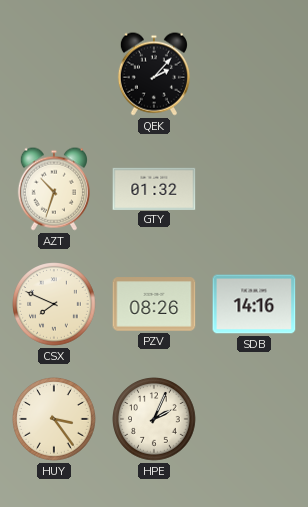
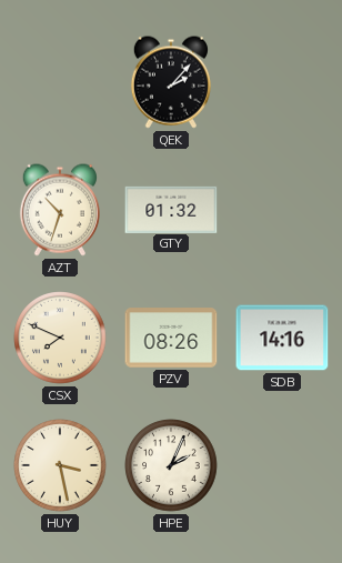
HUY: 3:24 -> 3:28
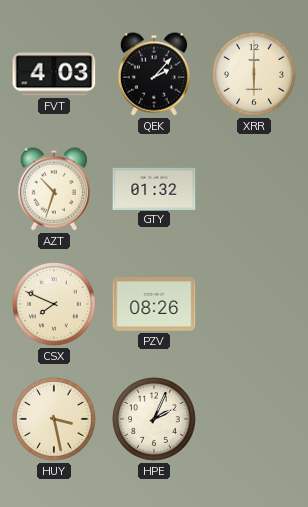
FVT: none -> 4:03
XRR: none -> 6:00
SDB: 14:16 -> none
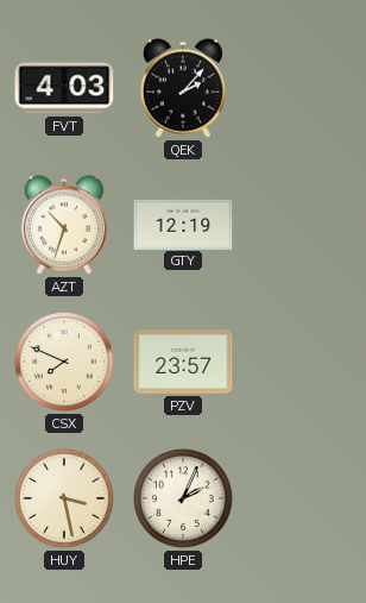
XRR: 6:00 -> none
GTY: 01:32 -> 12:19
PZV: 08:26 -> 23:57
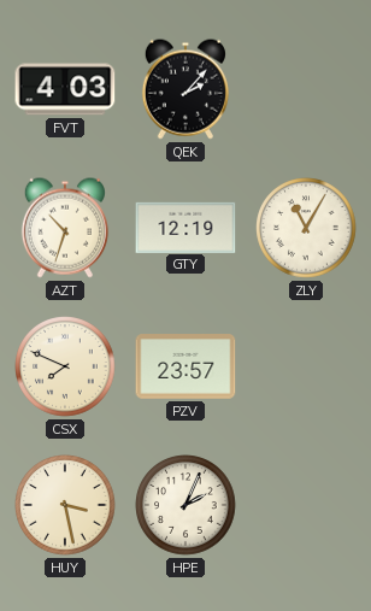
ZLY: none -> 11:05
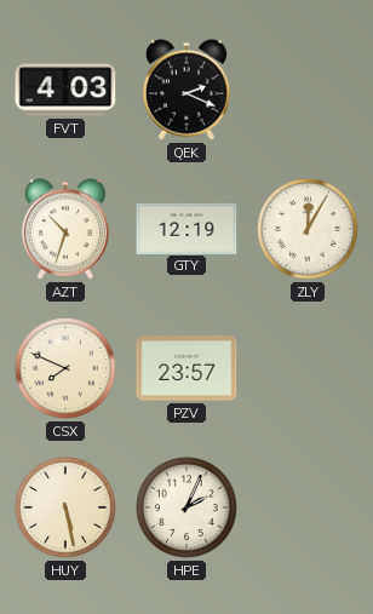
QEK: 2:07 -> 2:19
ZLY: 11:05 -> 12:05
HUY: 3:28 -> 5:28
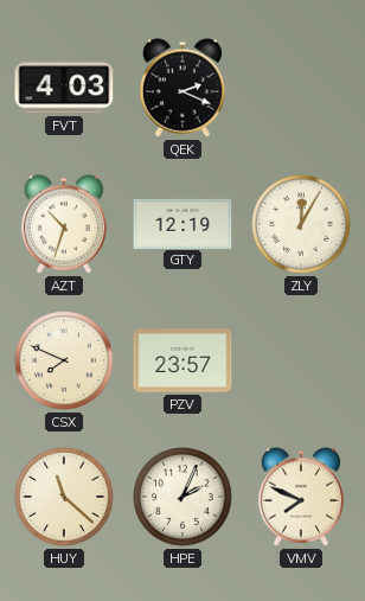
HUY: 5:28 -> 11:22
VMV: none -> 7:49
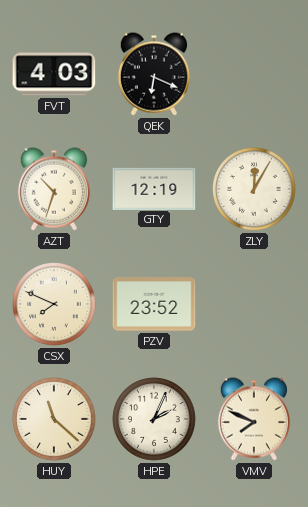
QEK: 2:19 -> 6:19
PZV: 23:57 -> 23:52
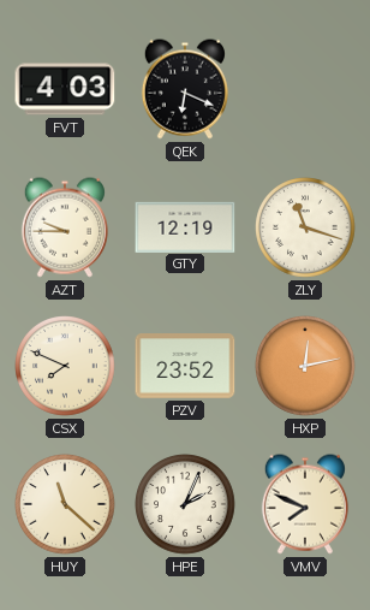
AZT: 10:33 -> 9:45
ZLY: 12:05 -> 11:18
HXP: none -> 12:13
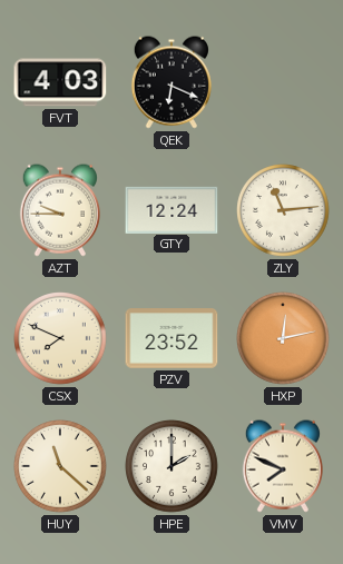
GTY: 12:19 -> 12:24
ZLY: 11:18 -> 11:14
HPE: 2:04 -> 2:00
